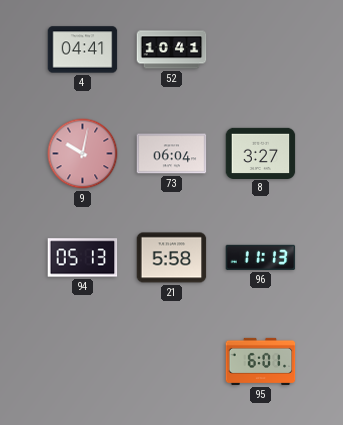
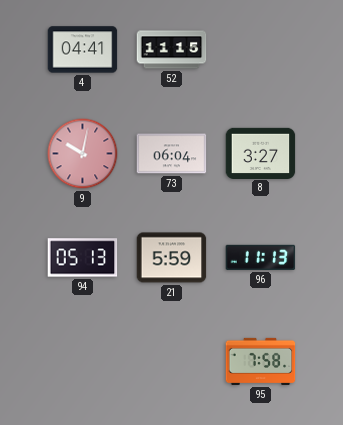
52: 10:41 -> 11:15
21: 5:58 -> 5:59
95: 6:01 -> 7:58
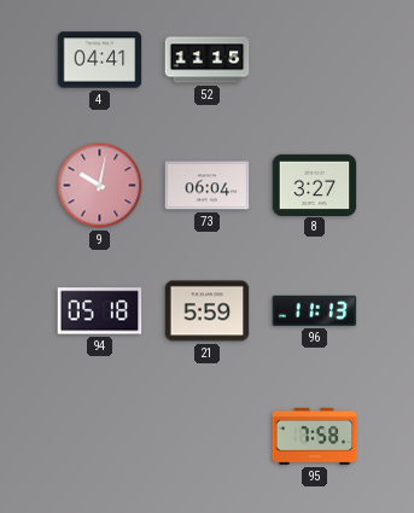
94: 05:13 -> 05:18
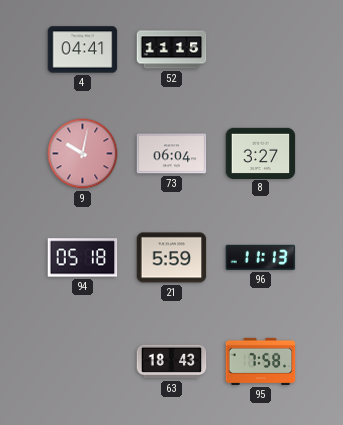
63: none -> 18:43
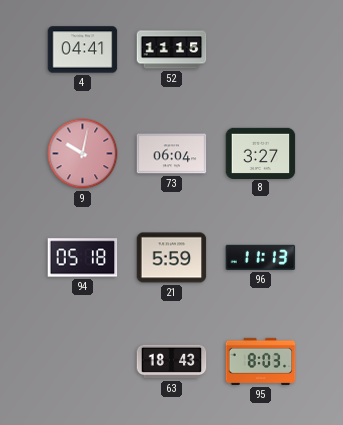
95: 7:58 -> 8:03
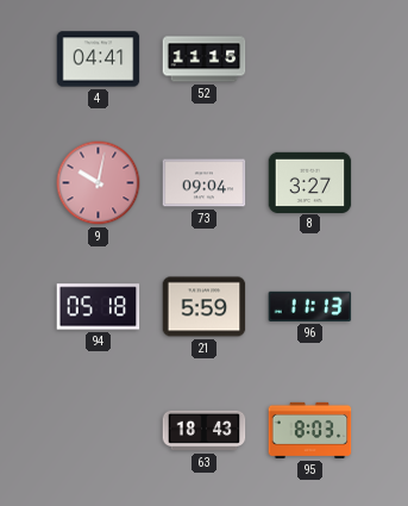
73: 06:04 -> 09:04
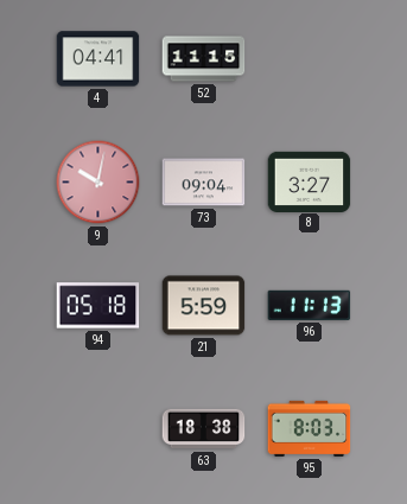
63: 18:43 -> 18:38
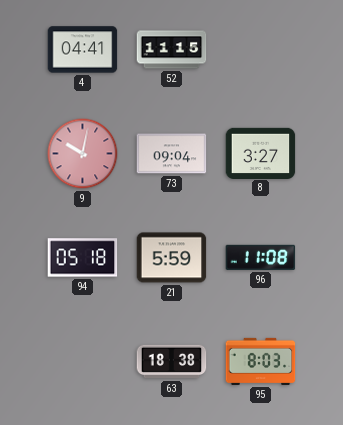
96: 11:13 -> 11:08
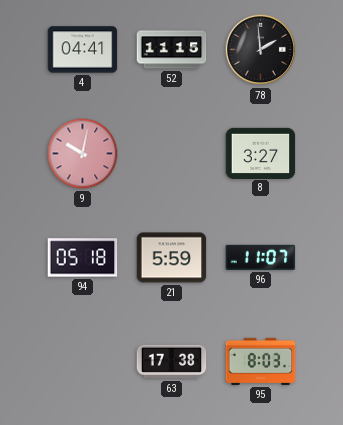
78: none -> 1:59
73: 09:04 -> none
96: 11:08 -> 11:07
63: 18:38 -> 17:38
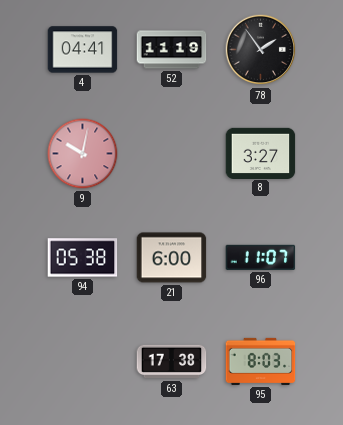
52: 11:15 -> 11:19
78: 1:59 -> 1:54
94: 05:18 -> 05:38
21: 5:59 -> 6:00
